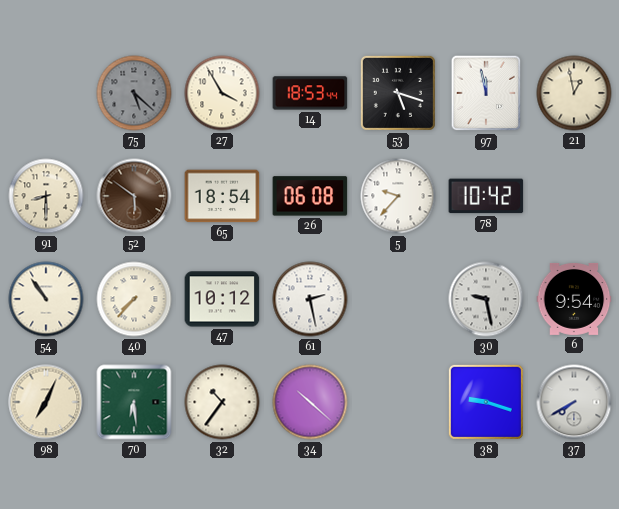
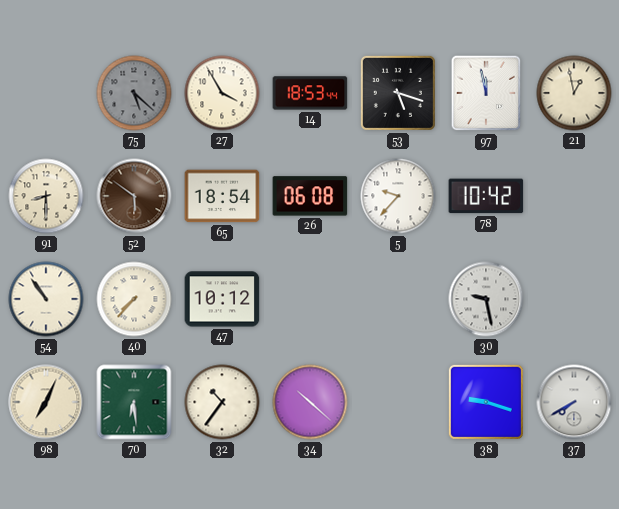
61: 2:28 -> none
6: 9:54 -> none
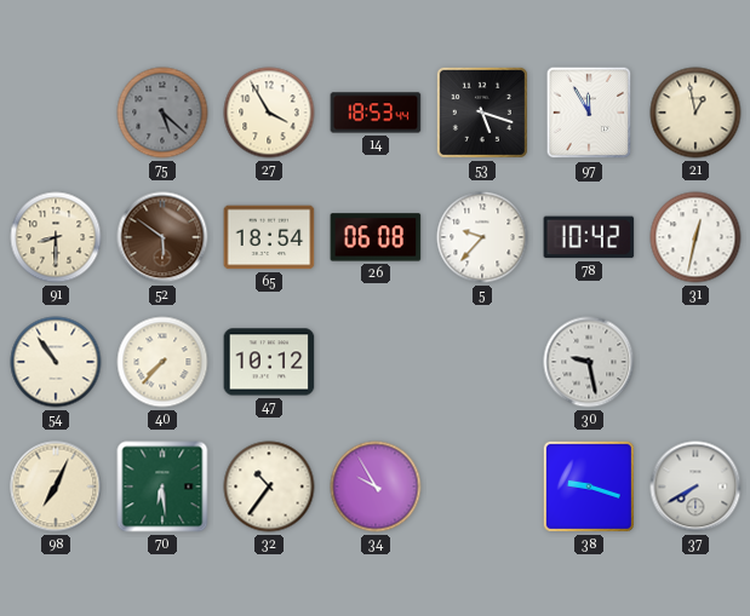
97: 11:58 -> 11:55
31: none -> 12:32
34: 10:22 -> 9:55
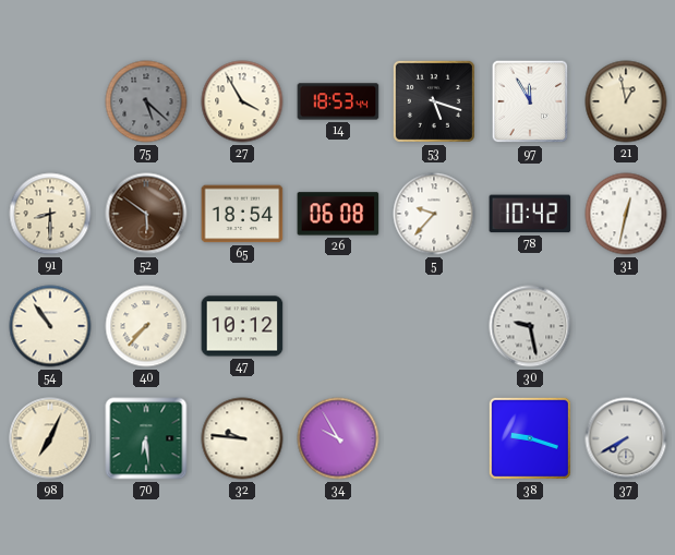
32: 10:36 -> 9:46
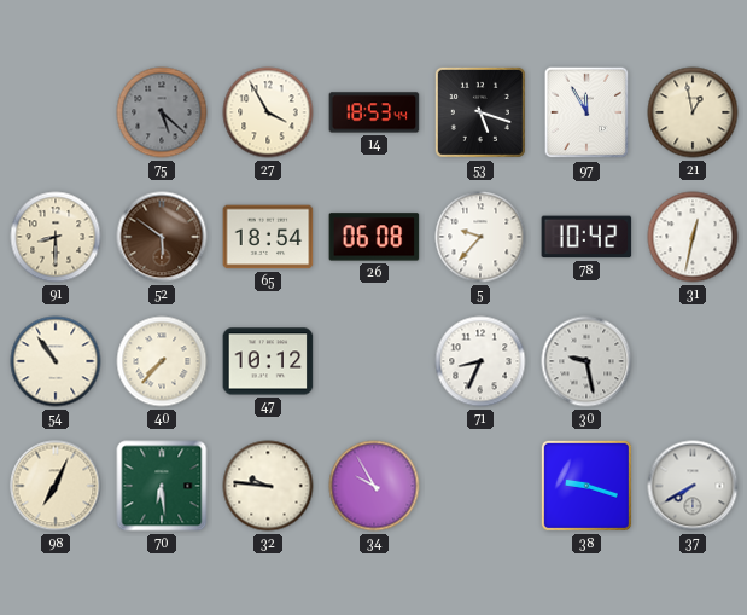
71: none -> 8:34
